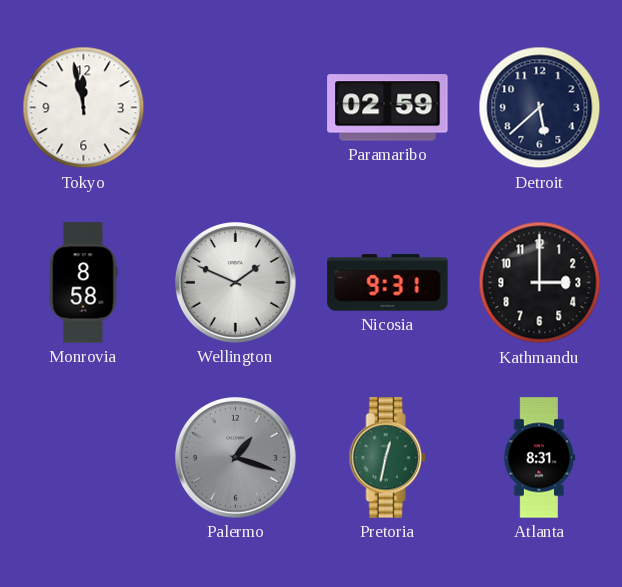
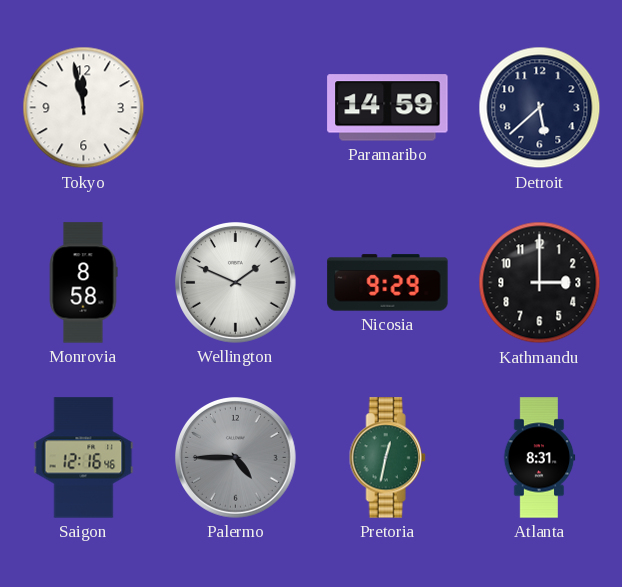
Paramaribo: 02:59 -> 14:59
Nicosia: 9:31 -> 9:29
Saigon: none -> 12:16
Palermo: 1:18 -> 4:45
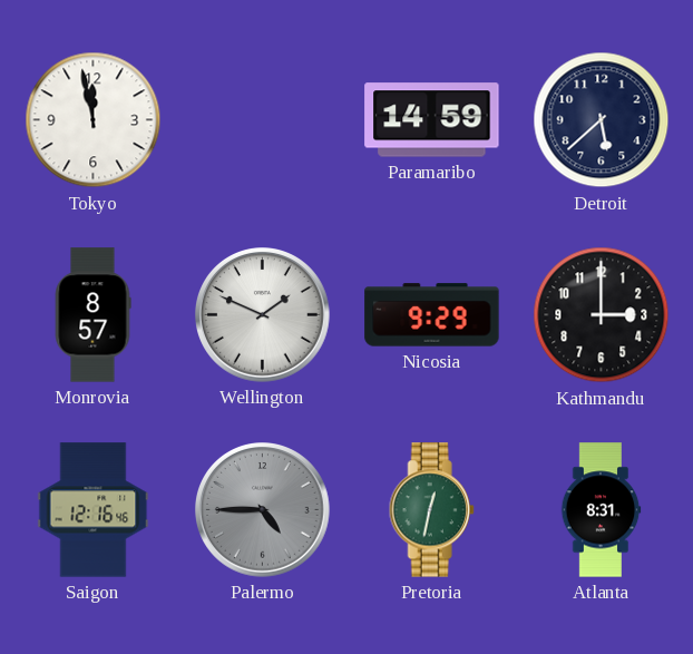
Monrovia: 8:58 -> 8:57
